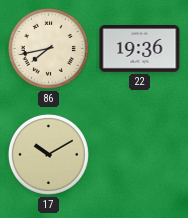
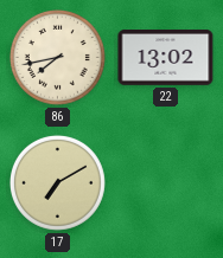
22: 19:36 -> 13:02
17: 10:10 -> 7:10
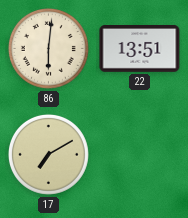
86: 7:43 -> 6:01
22: 13:02 -> 13:51
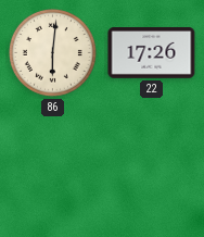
22: 13:51 -> 17:26
17: 7:10 -> none
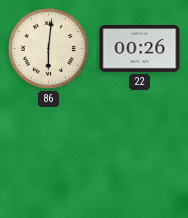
22: 17:26 -> 00:26
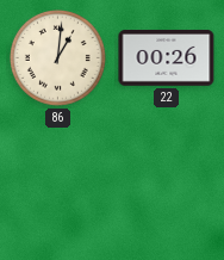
86: 6:01 -> 1:01
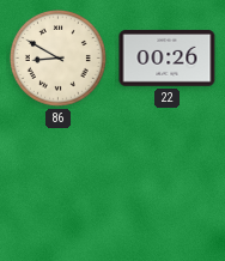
86: 1:01 -> 8:50
